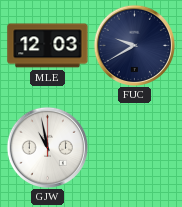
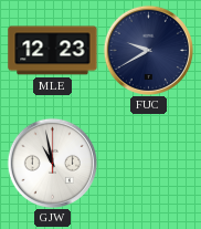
MLE: 12:03 -> 12:23
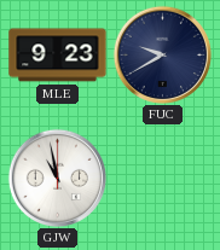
MLE: 12:23 -> 9:23
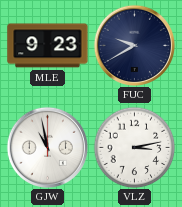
VLZ: none -> 3:13
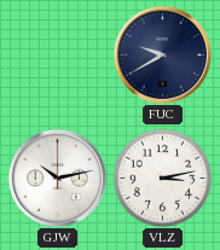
MLE: 9:23 -> none
GJW: 10:58 -> 10:13
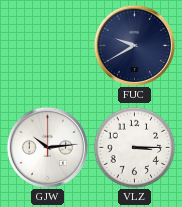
GJW: 10:13 -> 10:14
VLZ: 3:13 -> 3:15
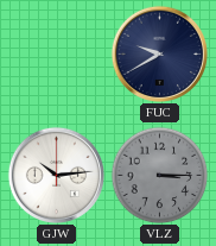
VLZ dial: white -> grey
